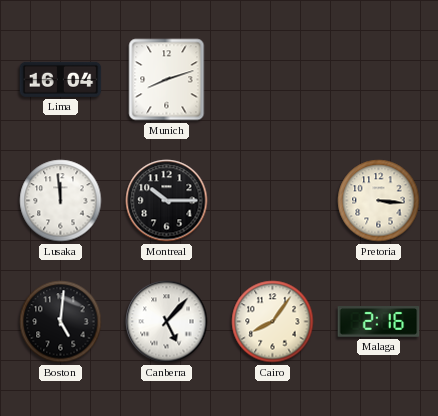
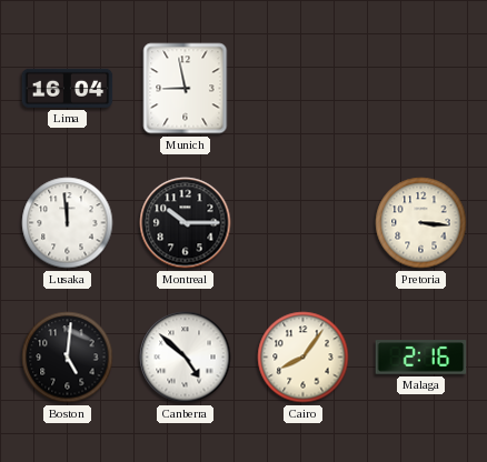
Munich: 8:12 -> 8:58
Canberra: 5:07 -> 4:52
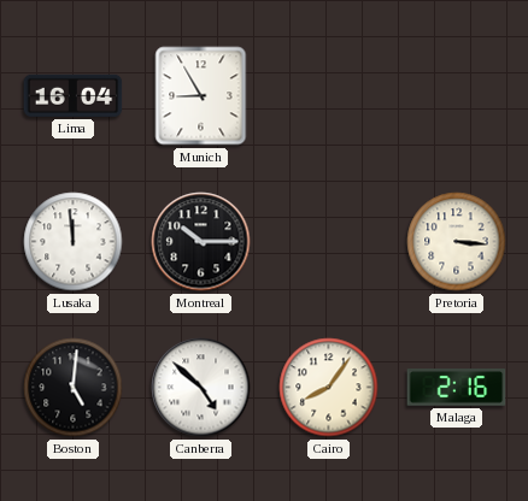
Munich: 8:58 -> 8:55
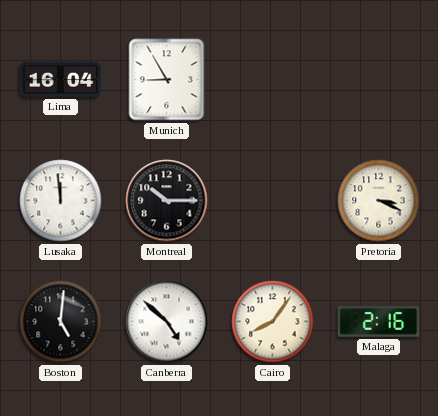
Pretoria: 3:16 -> 3:19
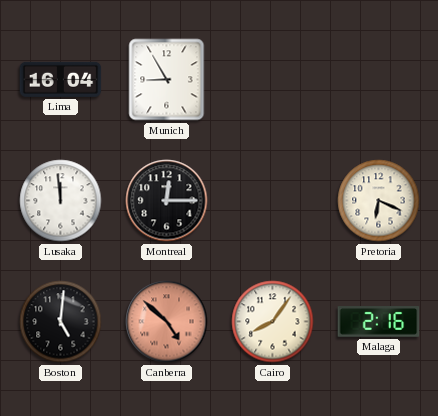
Montreal: 10:15 -> 12:15
Pretoria: 3:19 -> 6:19
Canberra dial: white -> salmon
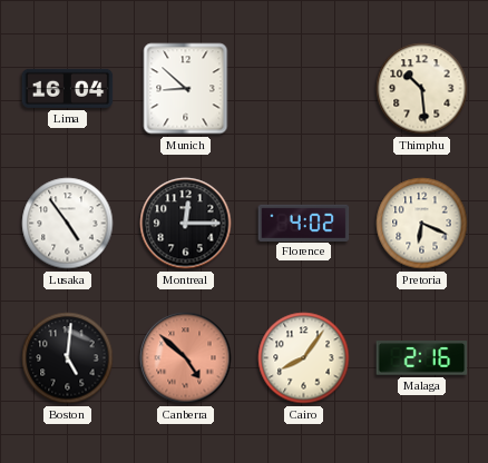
Munich: 8:55 -> 8:52
Thimphu: none -> 10:29
Lusaka: 11:59 -> 4:54
Florence: none -> 4:02
